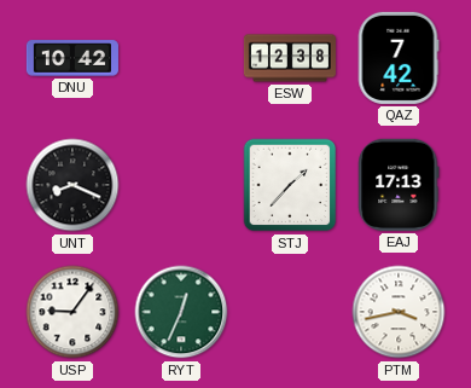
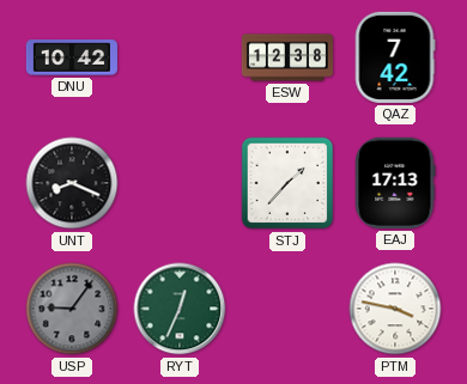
USP dial: white -> grey
PTM: 3:43 -> 3:47
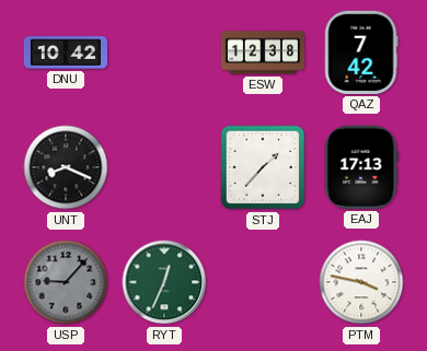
USP: 9:06 -> 9:07
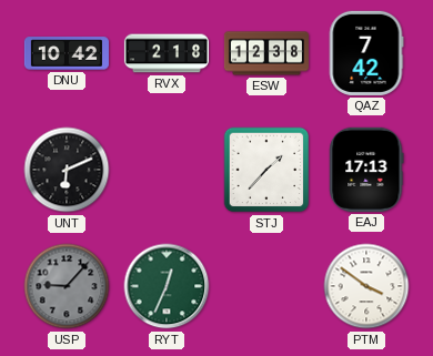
RVX: none -> 2:18
UNT: 8:19 -> 6:11
PTM: 3:47 -> 3:51
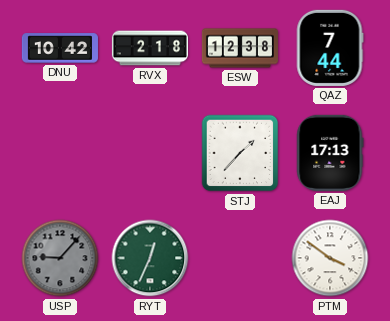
QAZ: 7:42 -> 7:44
UNT: 6:11 -> none
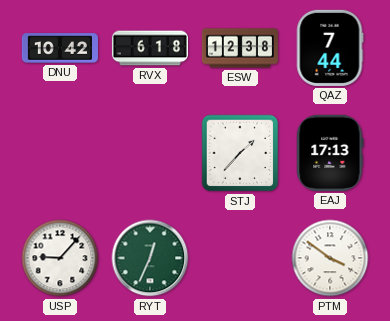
RVX: 2:18 -> 6:18
USP dial: grey -> white
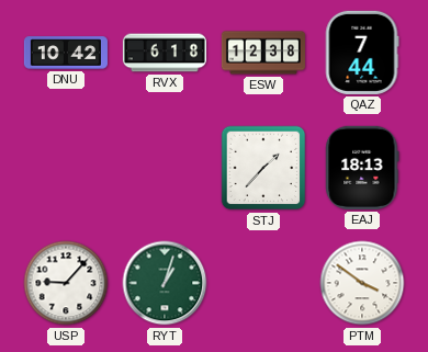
EAJ: 17:13 -> 18:13
RYT: 12:34 -> 1:03
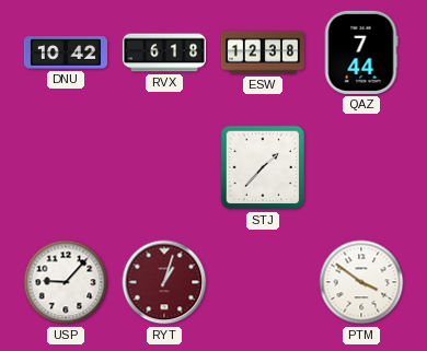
EAJ: 18:13 -> none
RYT dial: green -> burgundy
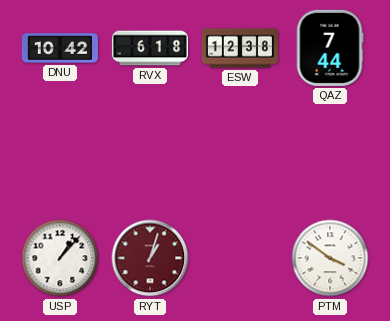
STJ: 1:37 -> none
USP: 9:07 -> 1:07
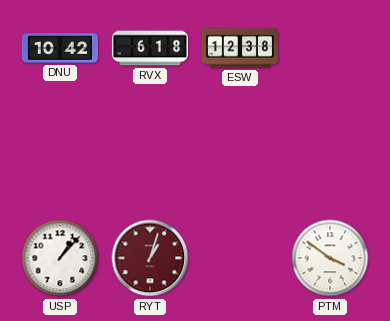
QAZ: 7:44 -> none
